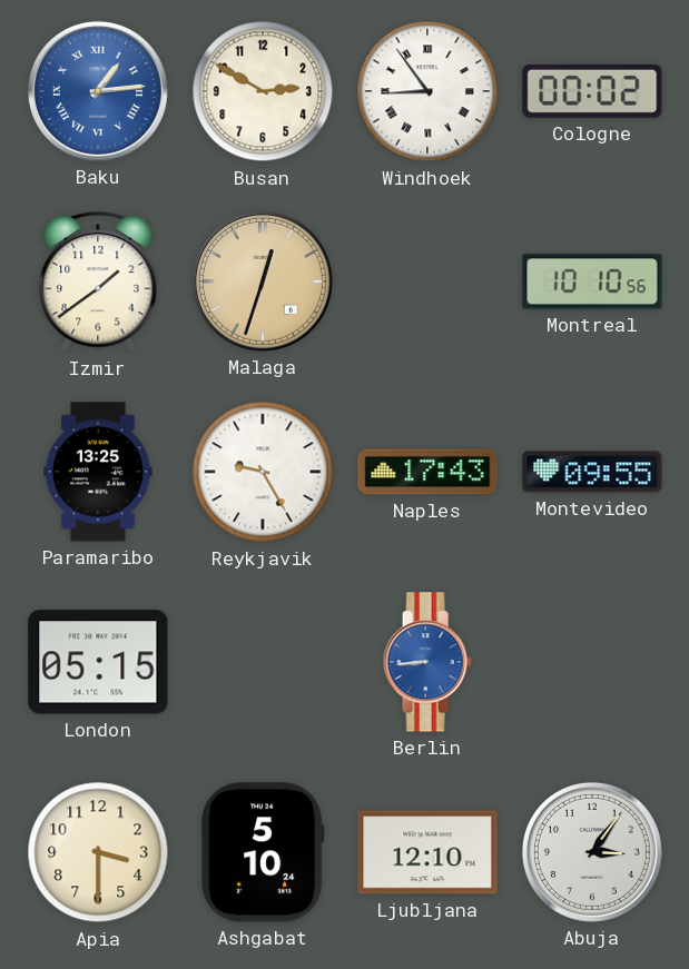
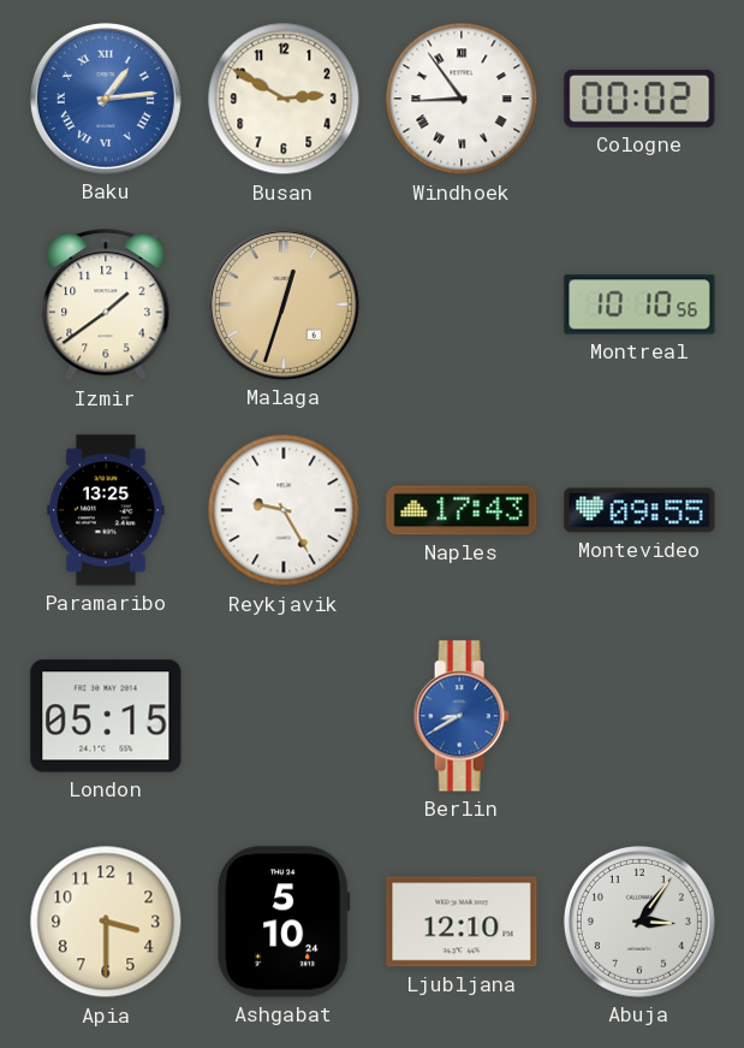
Berlin: 8:44 -> 8:40
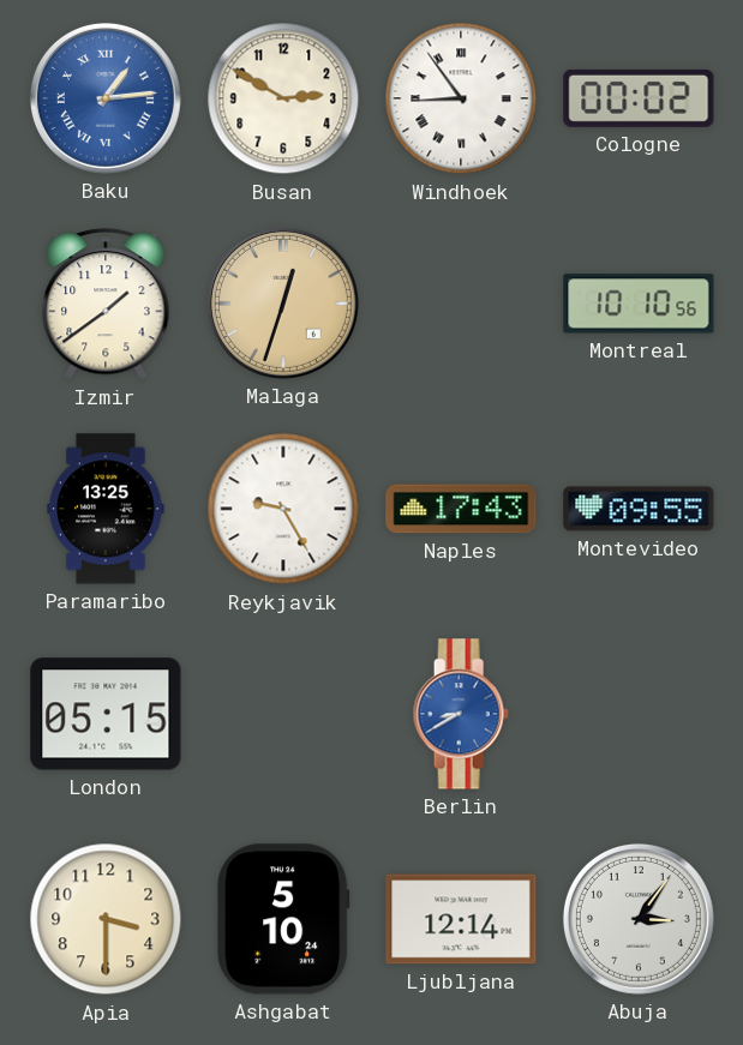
Ljubljana: 12:10 -> 12:14
